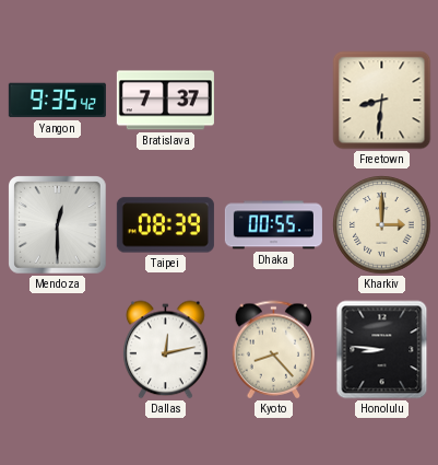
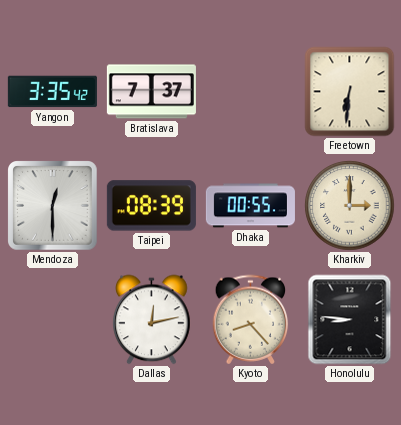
Yangon: 9:35 -> 3:35
Freetown: 8:31 -> 6:31
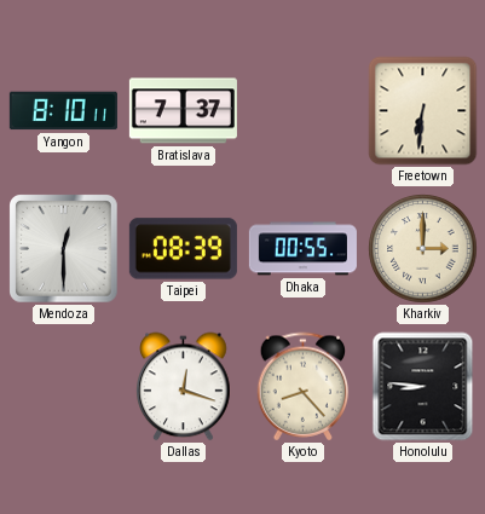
Yangon: 3:35 -> 8:10
Dallas: 12:13 -> 12:18
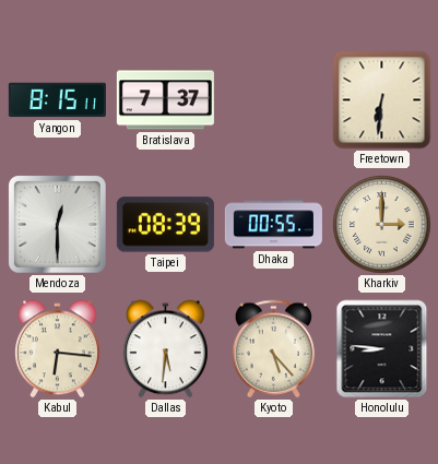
Yangon: 8:10 -> 8:15
Kabul: none -> 6:16
Dallas: 12:18 -> 5:31
Kyoto: 8:23 -> 5:23
